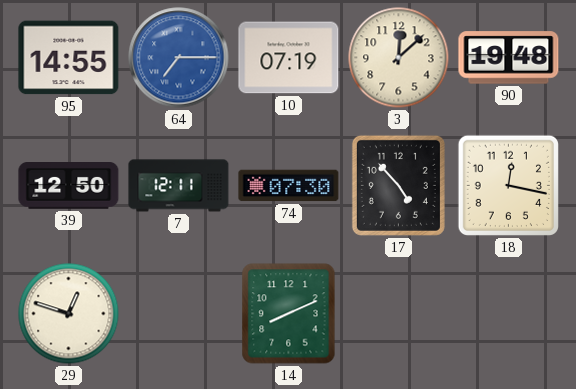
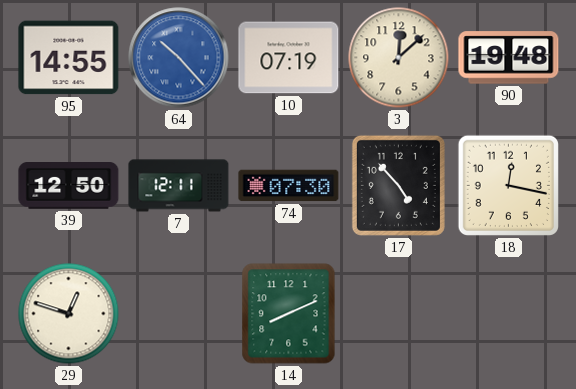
64: 7:15 -> 10:23
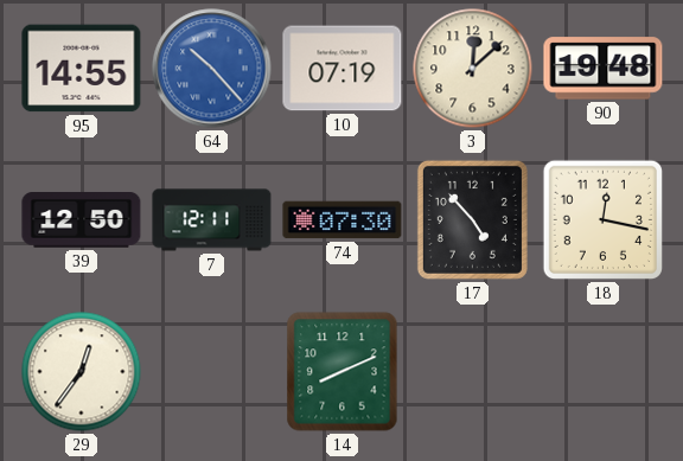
29: 12:48 -> 12:36
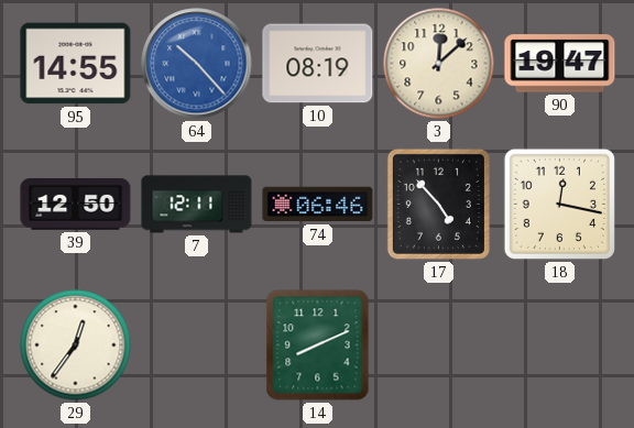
10: 07:19 -> 08:19
90: 19:48 -> 19:47
74: 07:30 -> 06:46
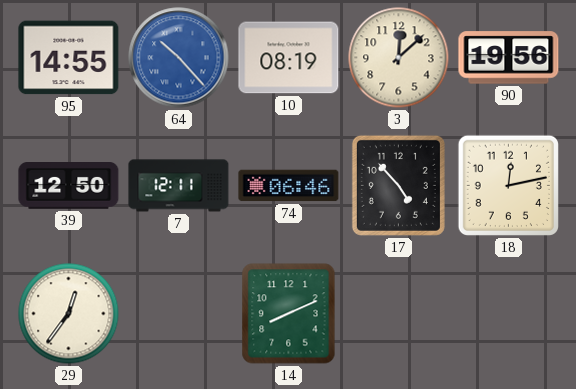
90: 19:47 -> 19:56
18: 12:17 -> 12:13
